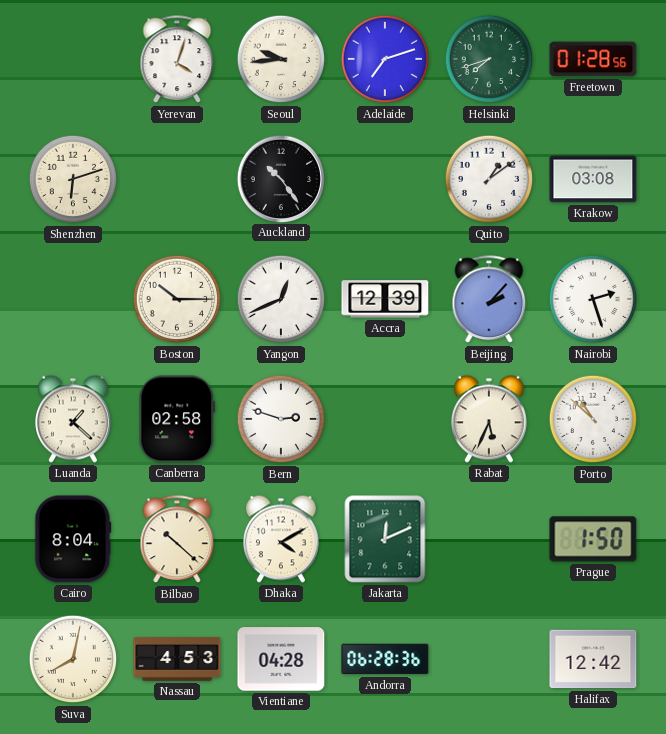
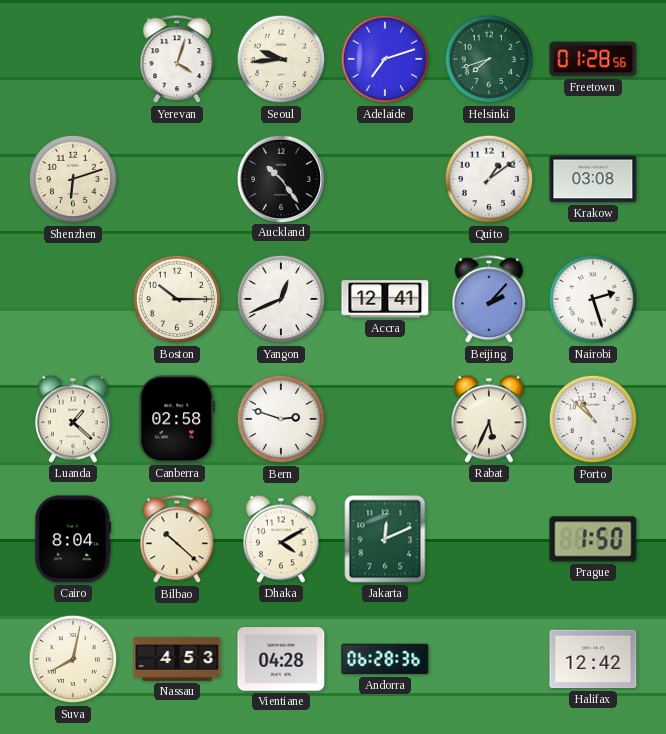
Accra: 12:39 -> 12:41
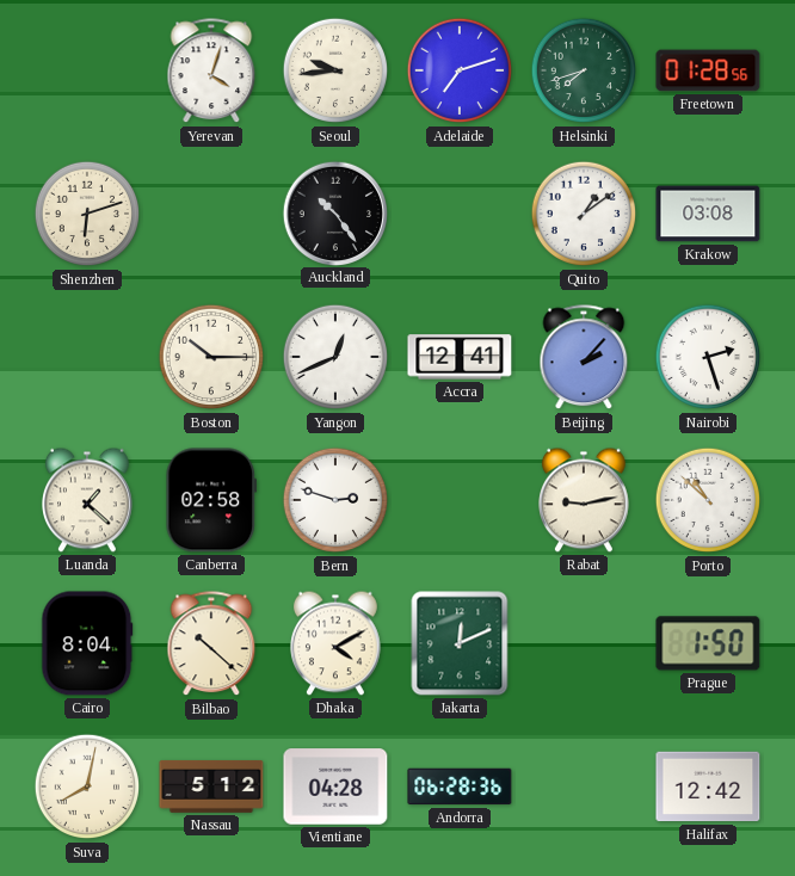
Rabat: 5:34 -> 9:13
Nassau: 4:53 -> 5:12
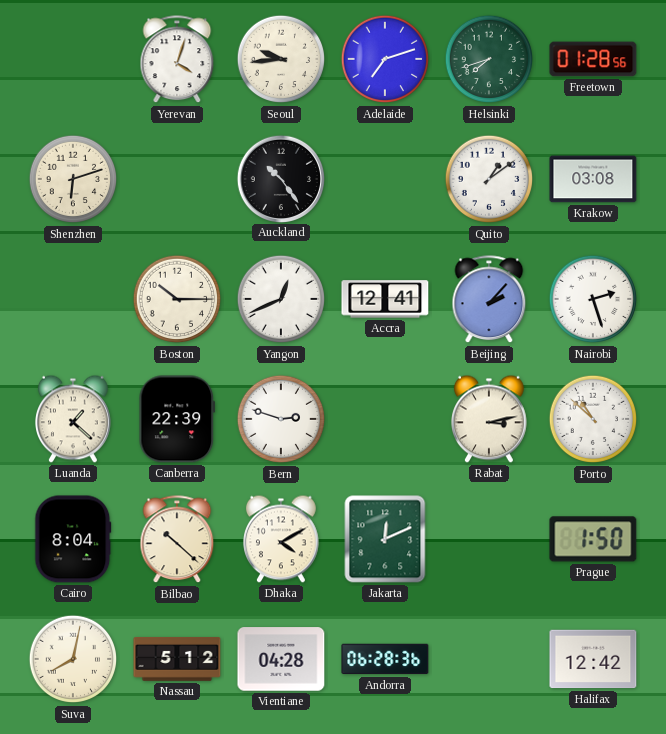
Canberra: 02:58 -> 22:39
Rabat: 9:13 -> 3:13
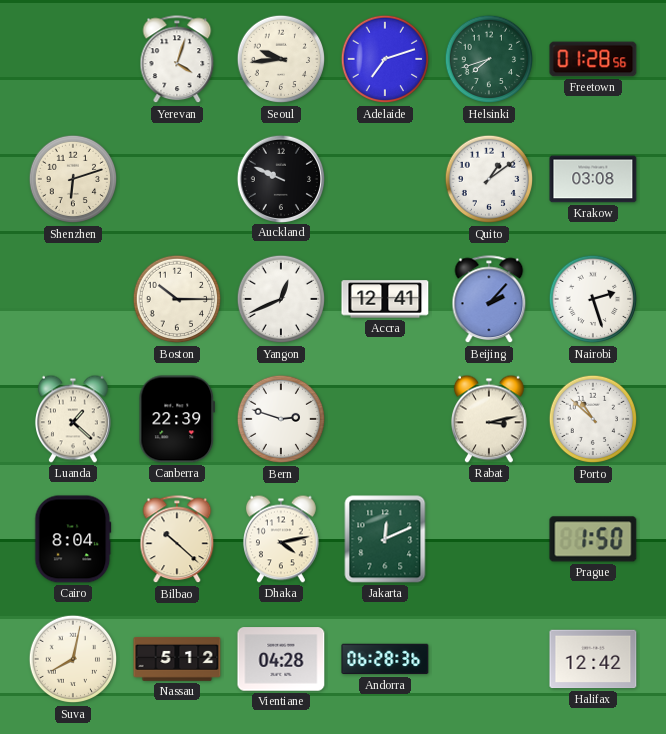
Auckland: 10:24 -> 9:49
Dhaka: 4:10 -> 4:13
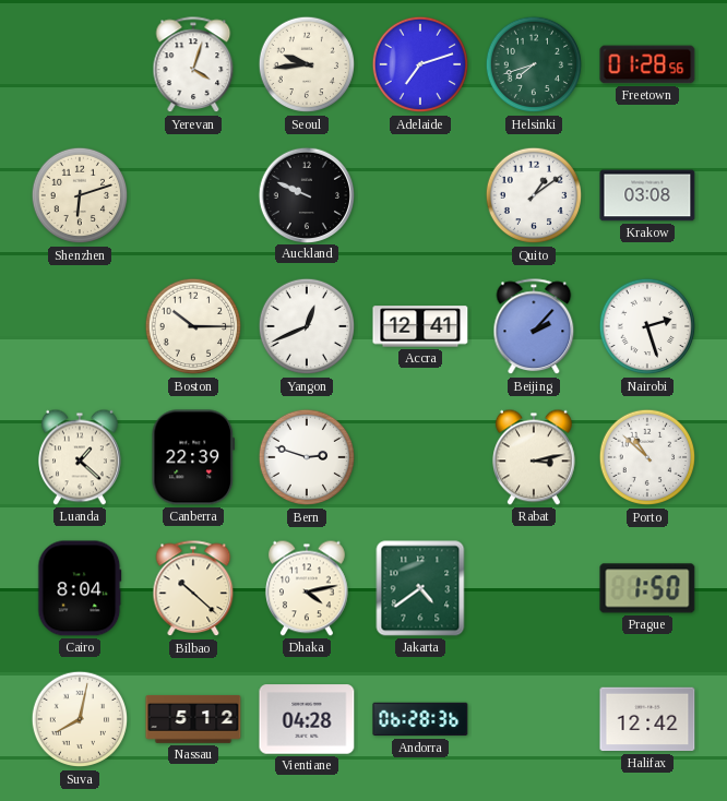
Jakarta: 12:11 -> 4:39
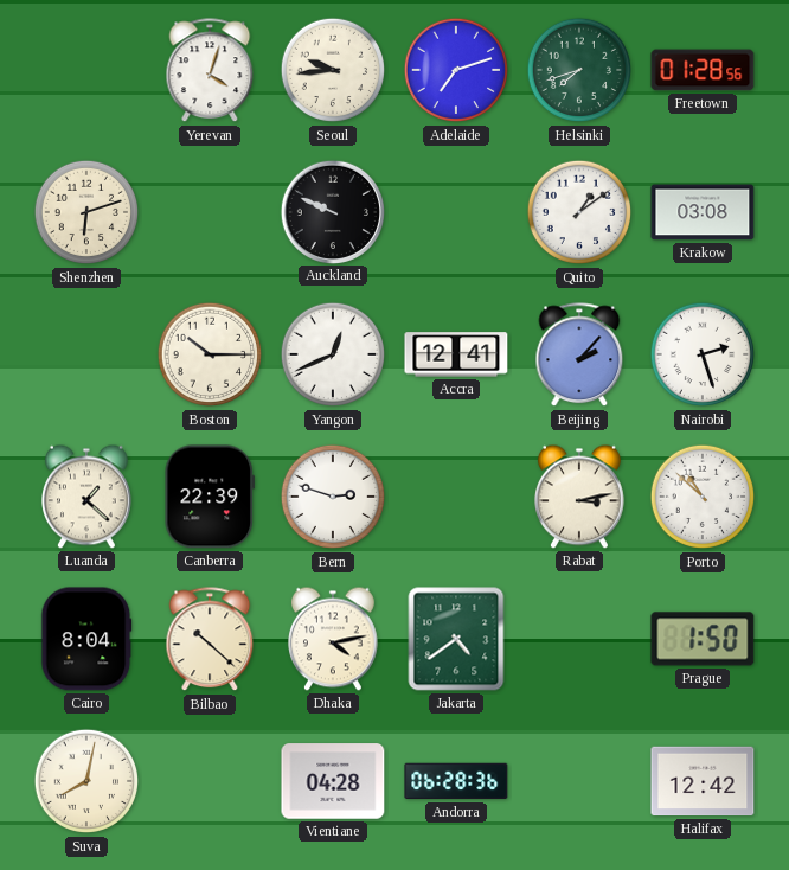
Nassau: 5:12 -> none
